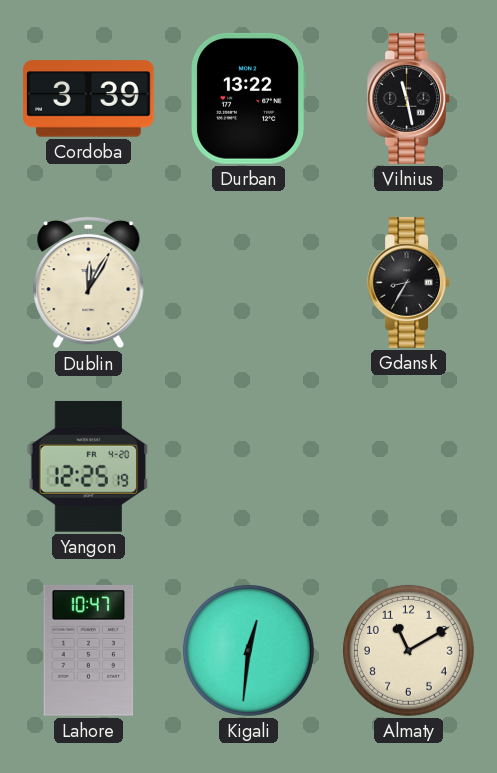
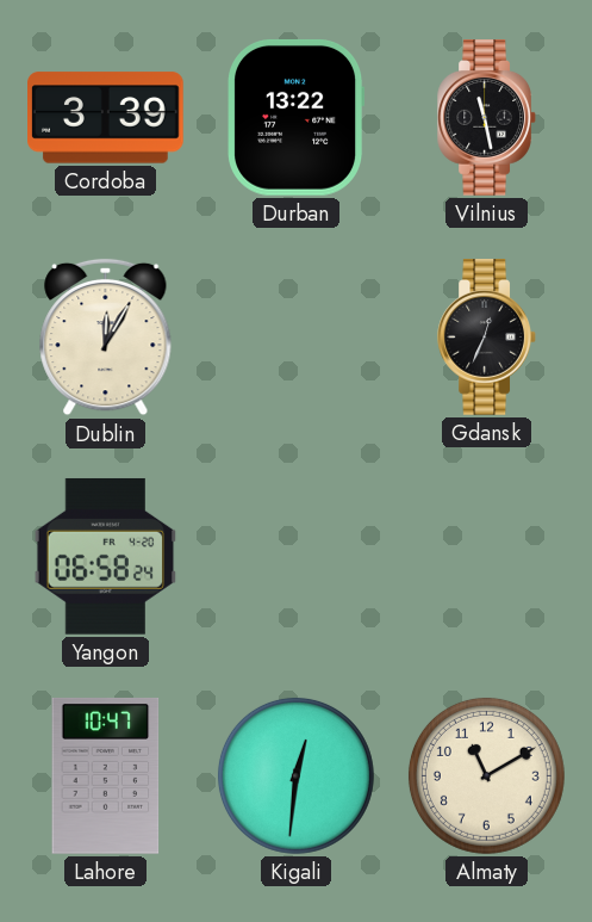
Gdansk: 8:35 -> 12:34
Yangon: 12:25 -> 06:58
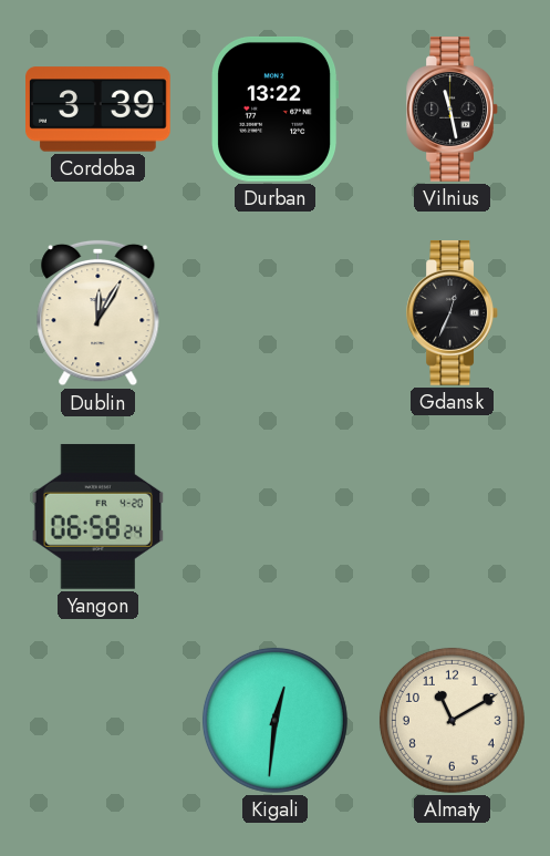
Lahore: 10:47 -> none
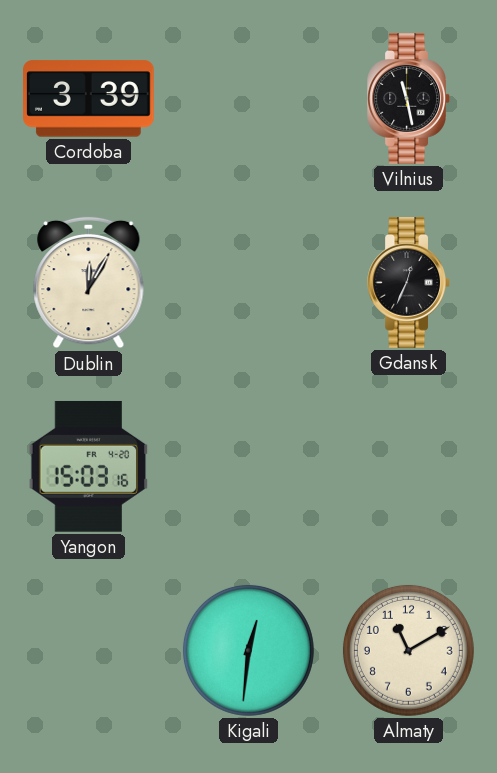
Durban: 13:22 -> none
Yangon: 06:58 -> 15:03
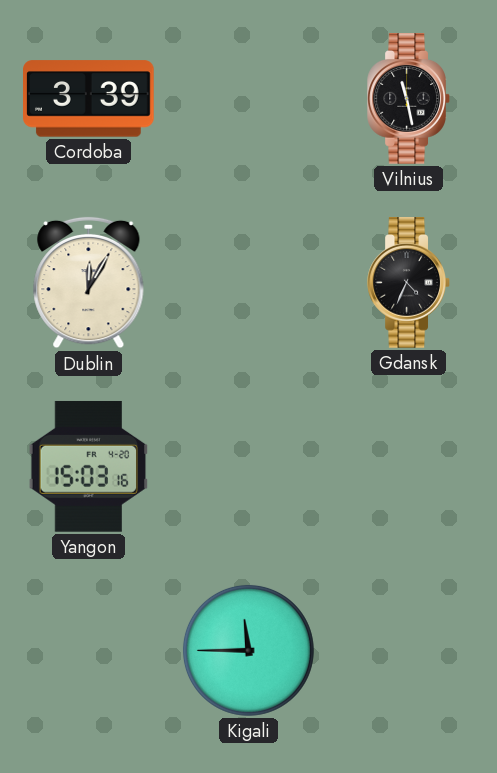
Gdansk: 12:34 -> 4:34
Kigali: 12:31 -> 11:45
Almaty: 11:10 -> none
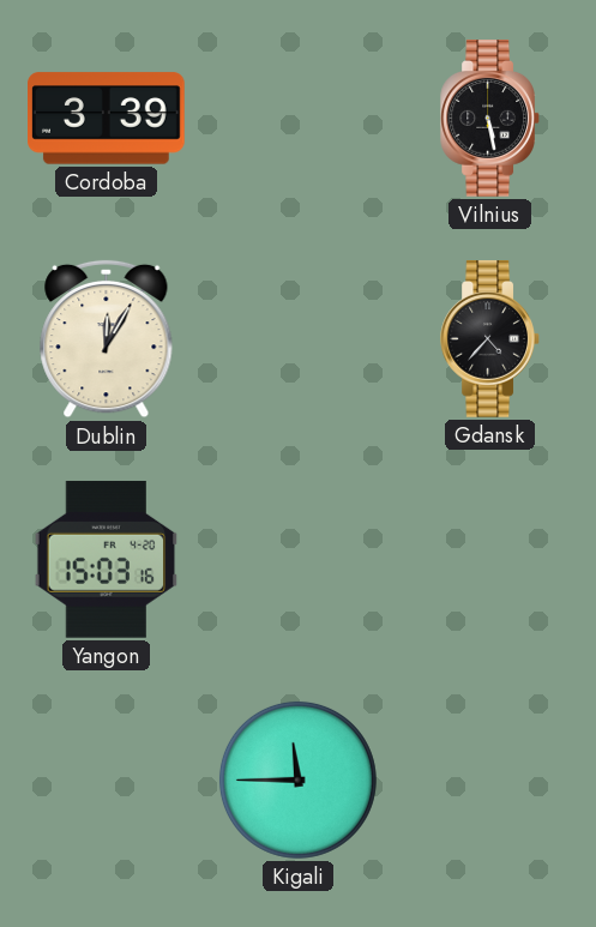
Vilnius: 11:28 -> 5:28
Gdansk: 4:34 -> 4:37
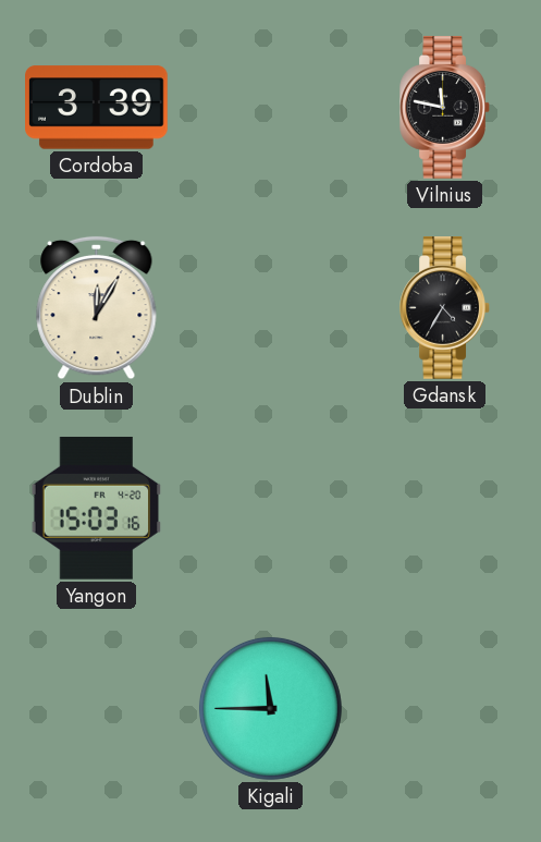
Vilnius: 5:28 -> 11:47
Gdansk: 4:37 -> 4:35
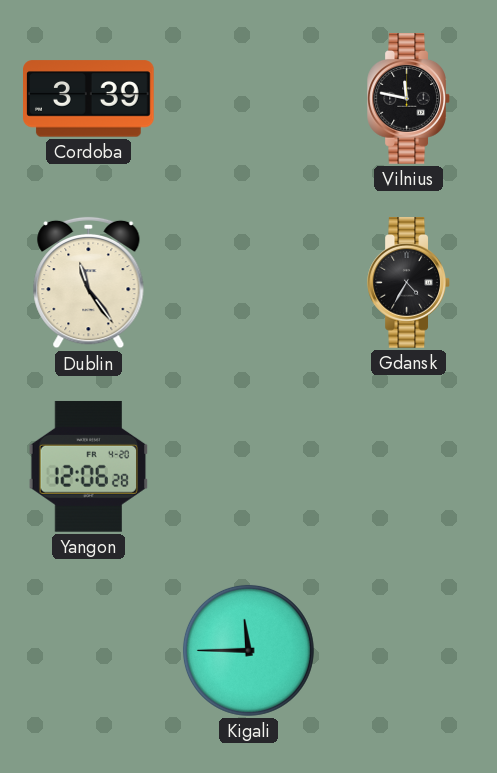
Dublin: 12:05 -> 11:24
Yangon: 15:03 -> 12:06
